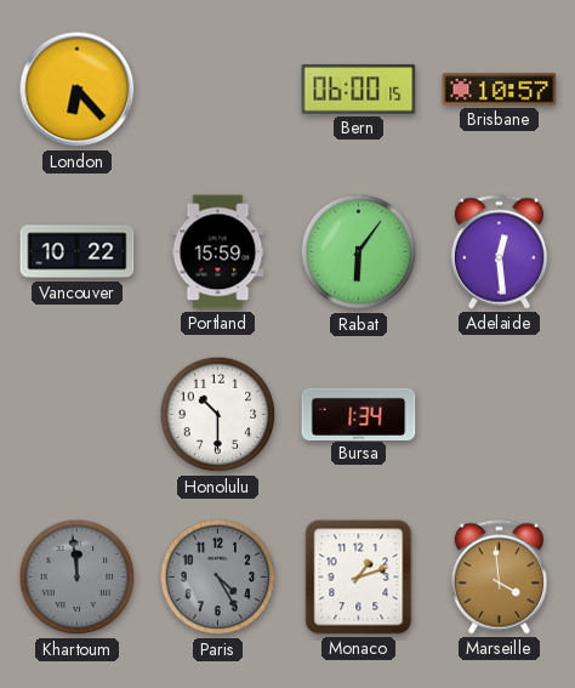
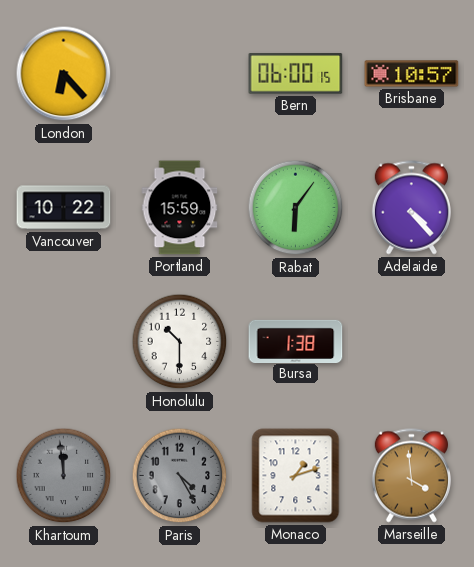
Adelaide: 12:29 -> 4:23
Bursa: 1:34 -> 1:38
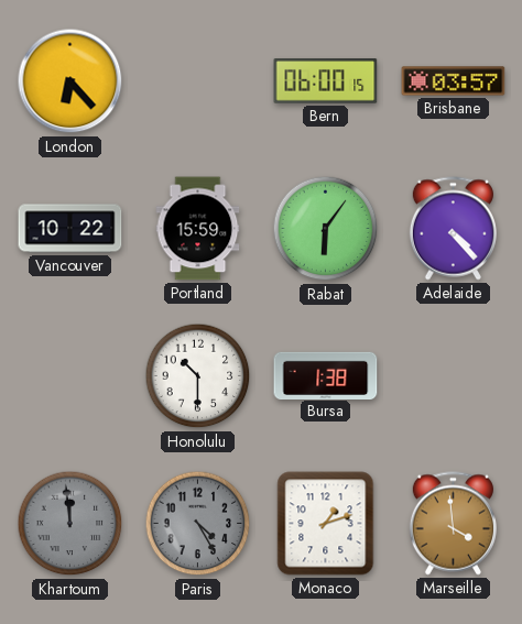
Brisbane: 10:57 -> 03:57
